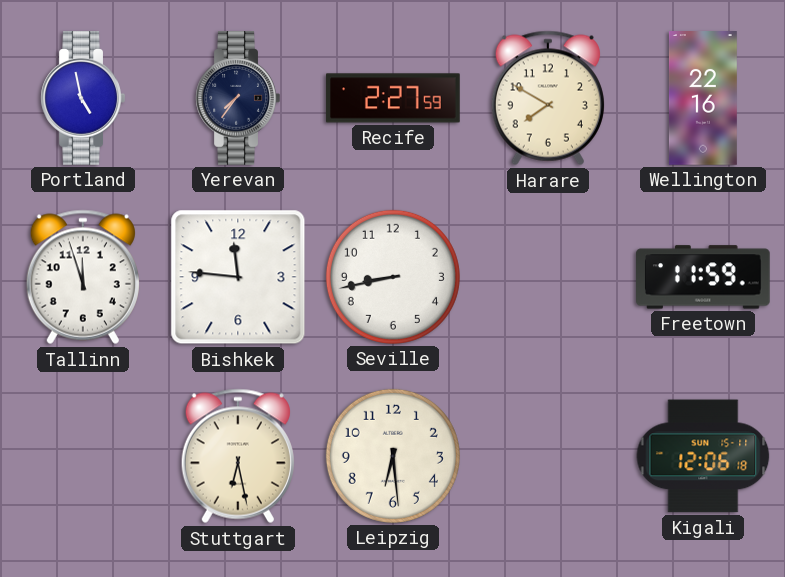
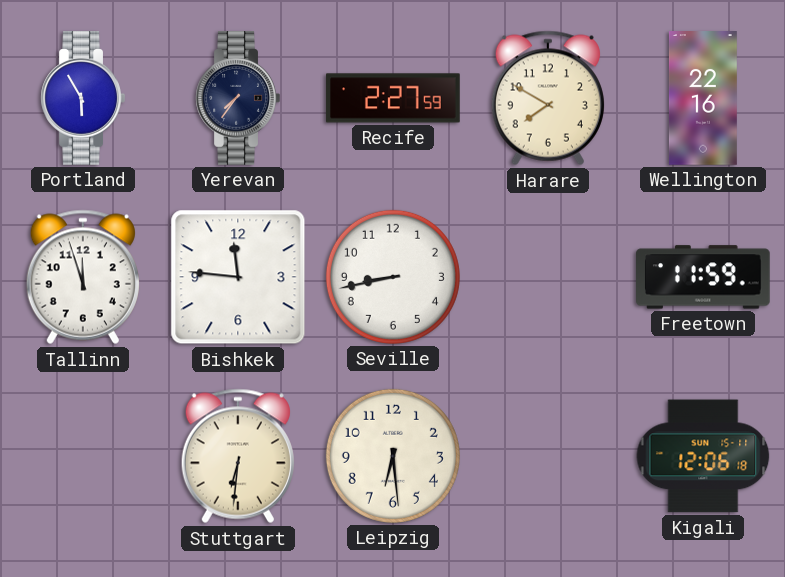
Portland: 4:58 -> 5:55
Stuttgart: 6:28 -> 6:31
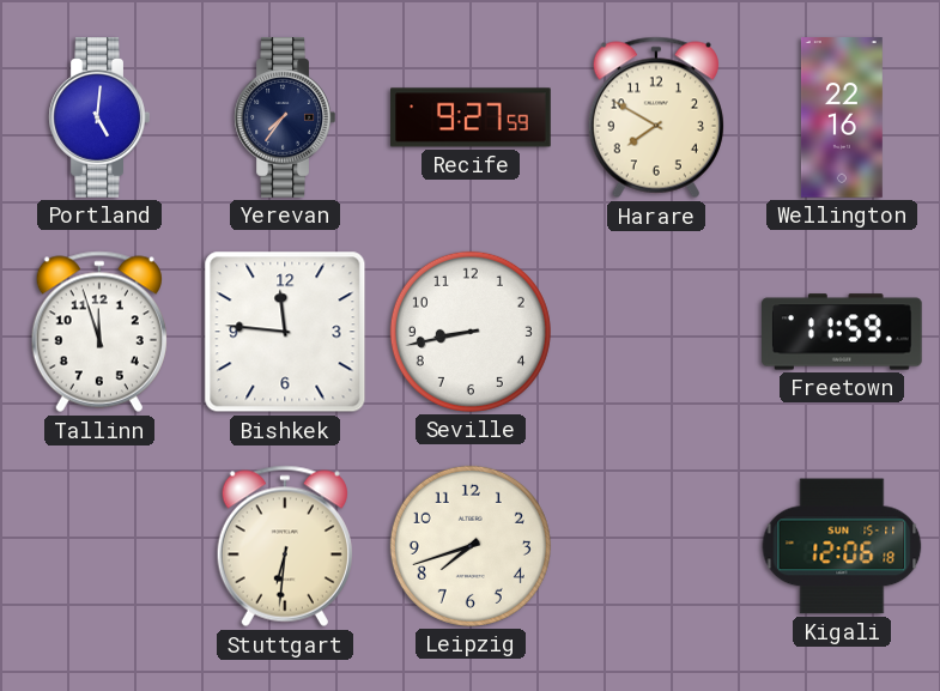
Portland: 5:55 -> 5:01
Recife: 2:27 -> 9:27
Leipzig: 6:29 -> 7:42
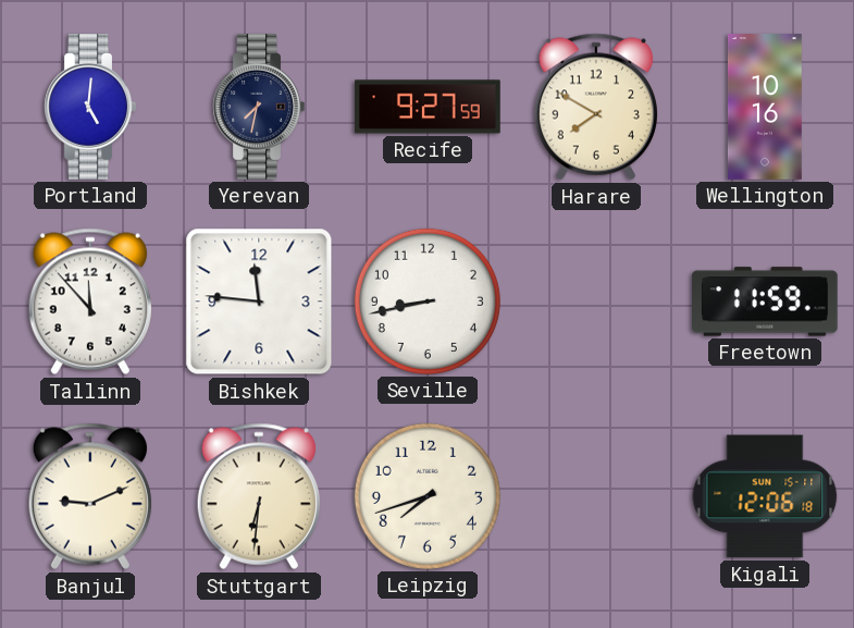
Yerevan: 7:36 -> 7:32
Wellington: 22:16 -> 10:16
Tallinn: 11:57 -> 11:53
Banjul: none -> 9:11
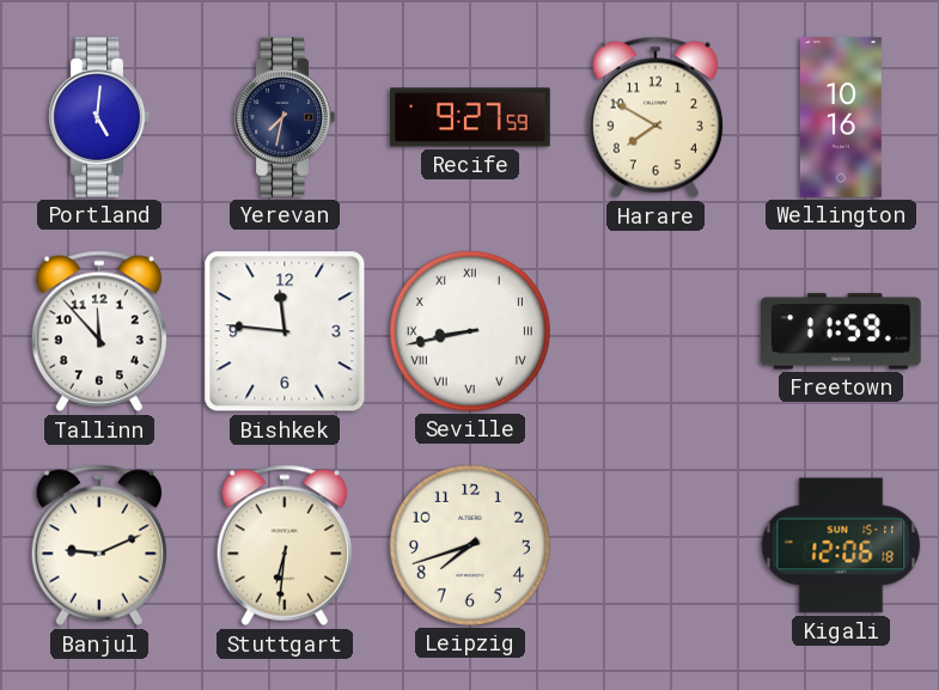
Seville numerals: Arabic -> Roman
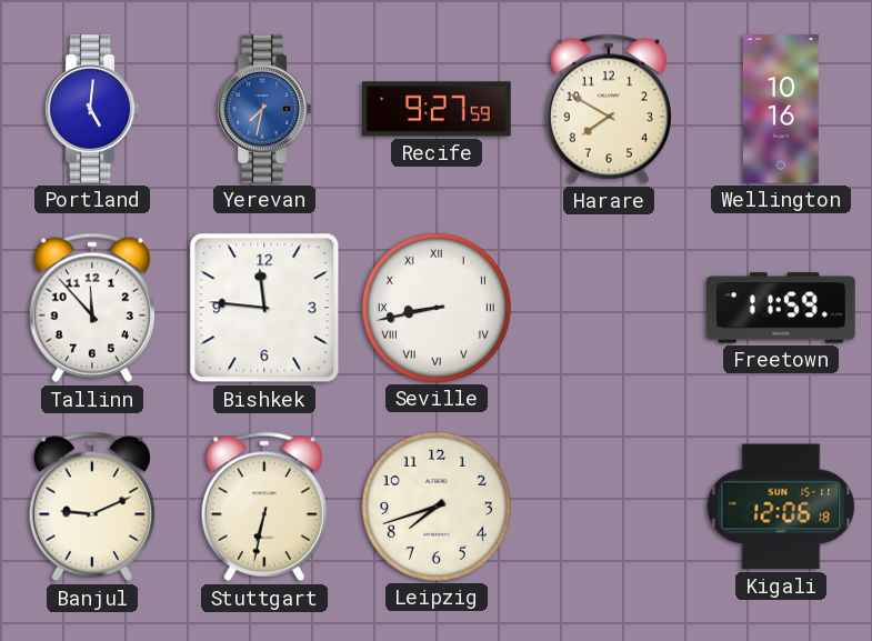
Yerevan dial: navy -> blue
Stuttgart: 6:31 -> 6:32
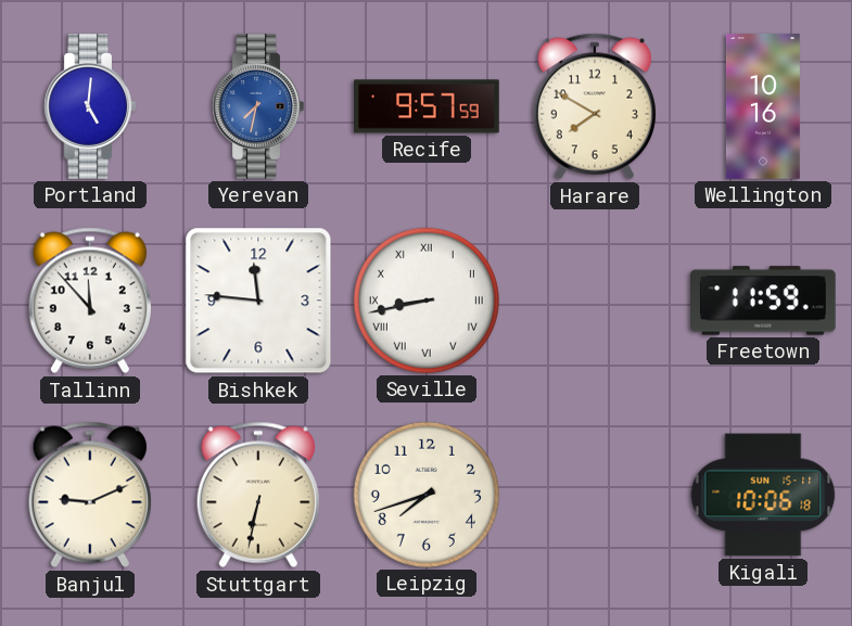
Recife: 9:27 -> 9:57
Kigali: 12:06 -> 10:06
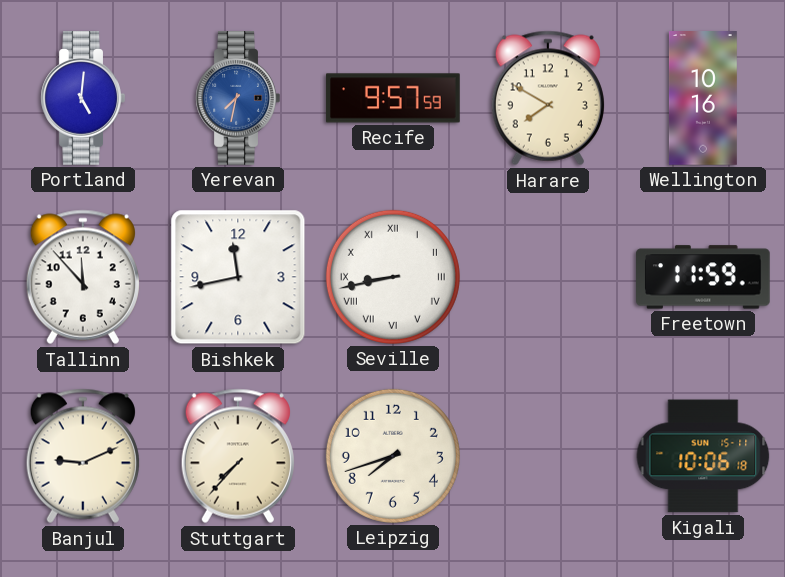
Bishkek: 11:46 -> 11:43
Stuttgart: 6:32 -> 7:37
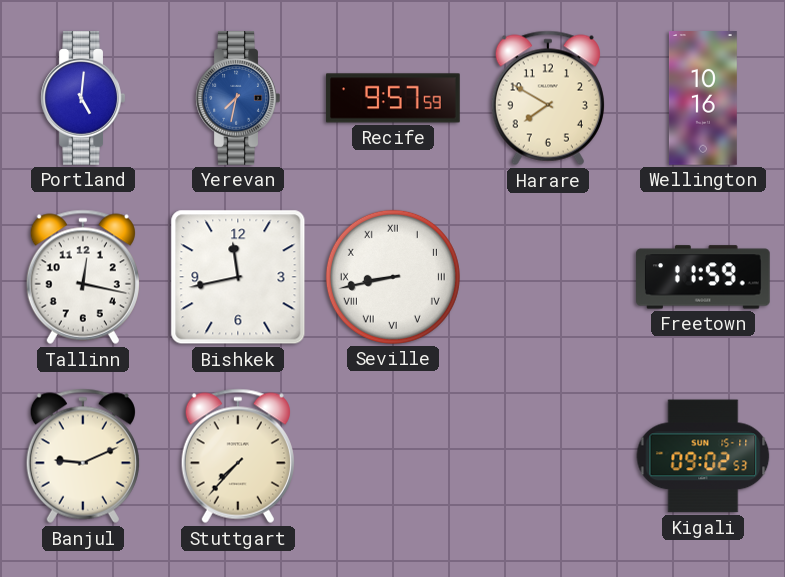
Tallinn: 11:53 -> 12:17
Leipzig: 7:42 -> none
Kigali: 10:06 -> 09:02
